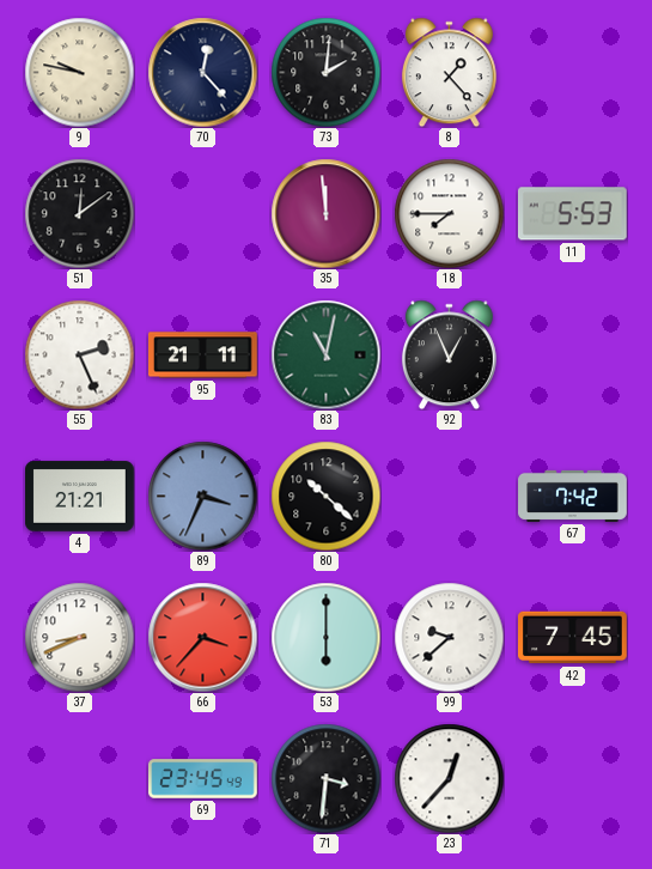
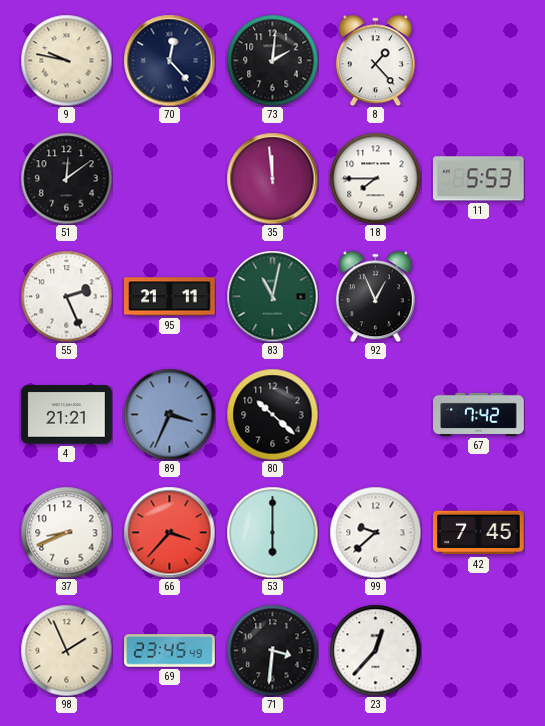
98: none -> 1:56
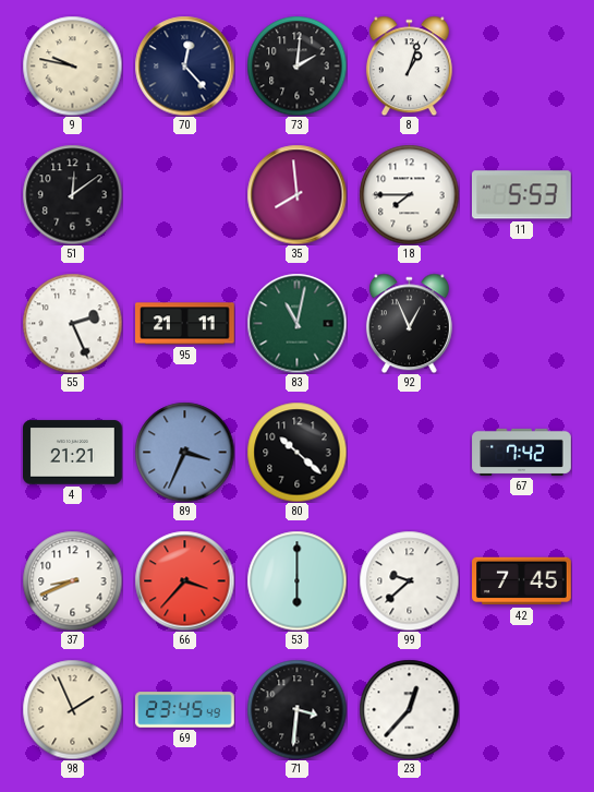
8: 1:23 -> 1:03
35: 11:59 -> 7:59
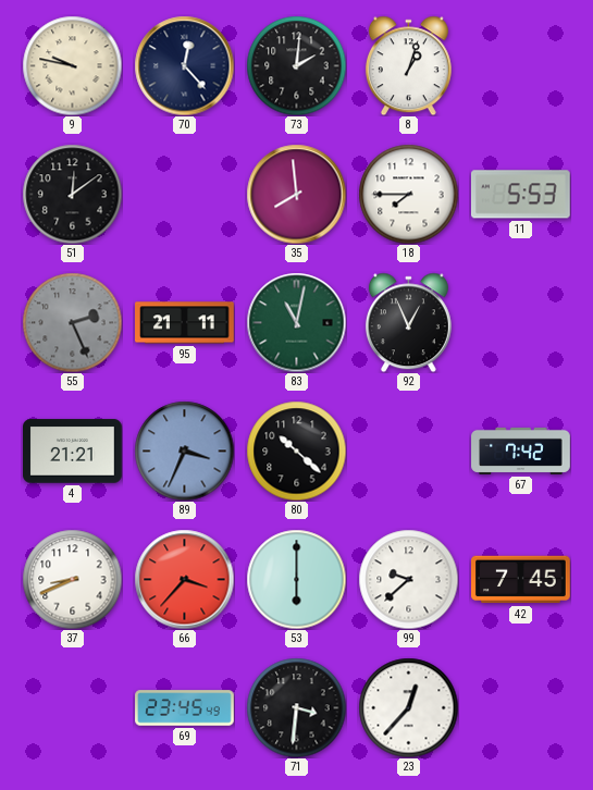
55 dial: white -> grey
98: 1:56 -> none
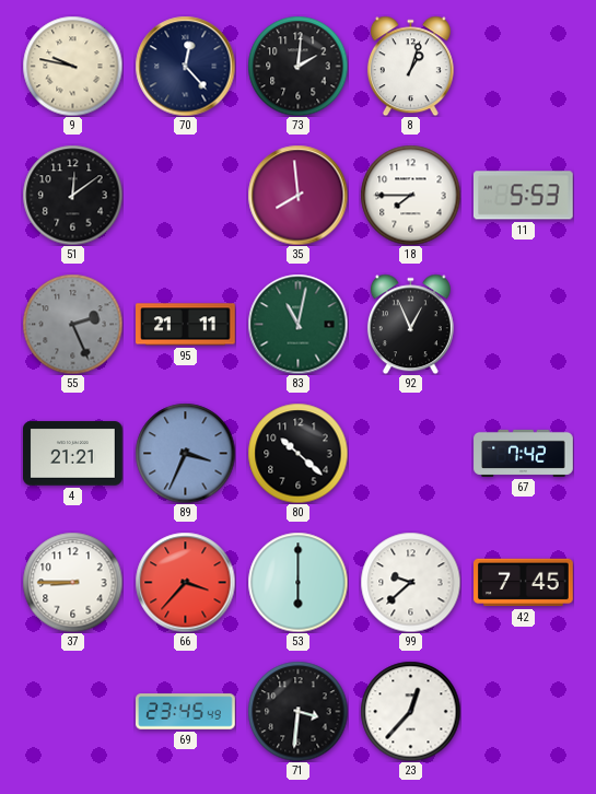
37: 8:41 -> 8:45
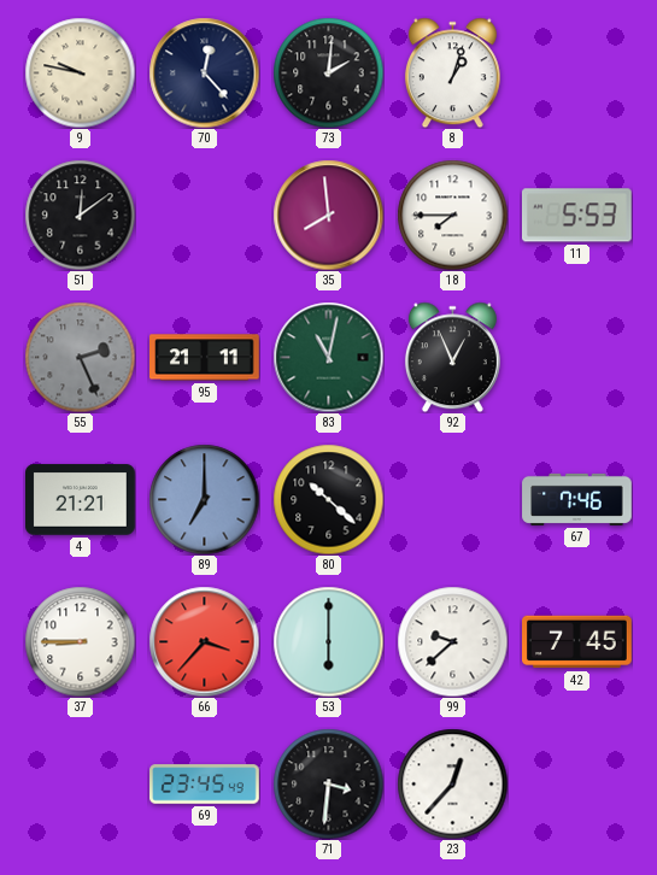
89: 3:34 -> 7:00
67: 7:42 -> 7:46
